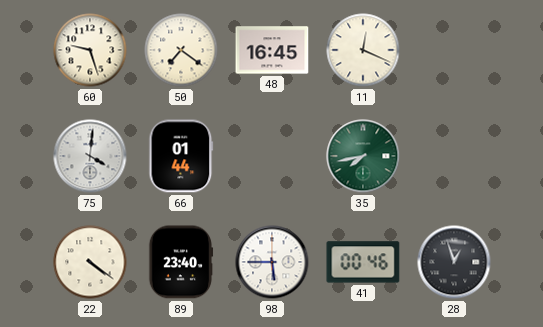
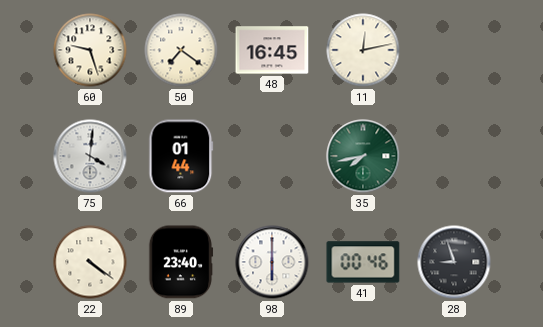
11: 12:19 -> 12:13
98: 5:45 -> 6:00
28: 12:57 -> 8:57
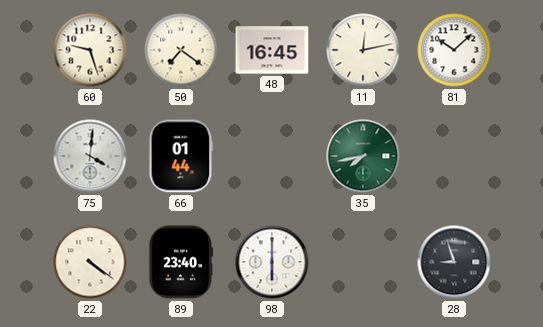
81: none -> 10:08
41: 00:46 -> none
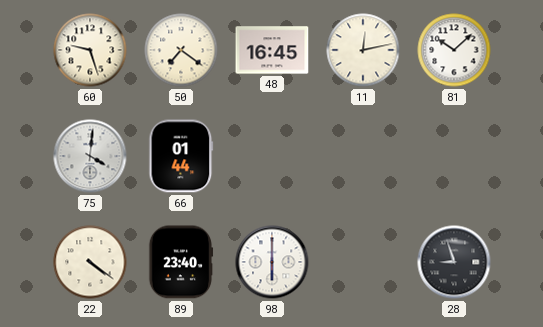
35: 7:43 -> none
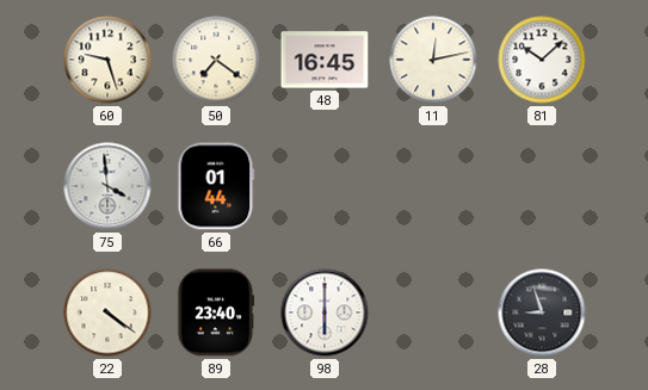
75: 4:01 -> 3:59
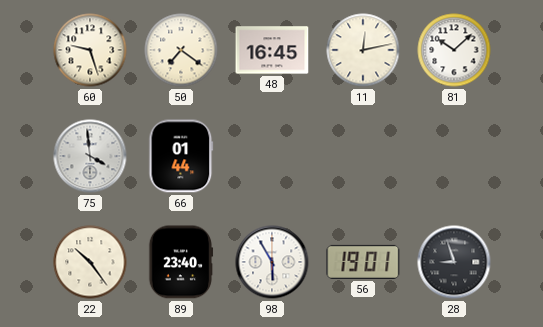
22: 4:21 -> 10:24
98: 6:00 -> 5:55
56: none -> 19:01
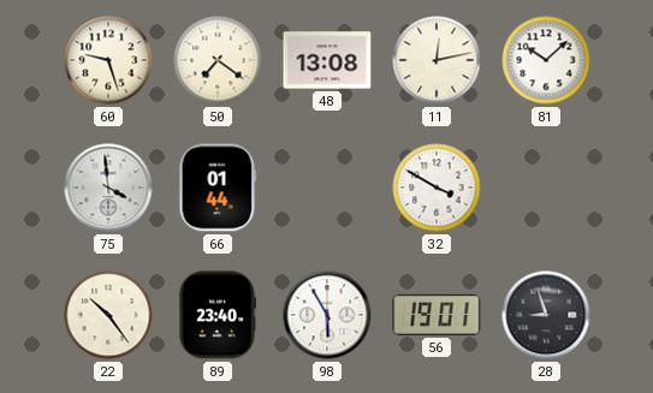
48: 16:45 -> 13:08
32: none -> 3:50
